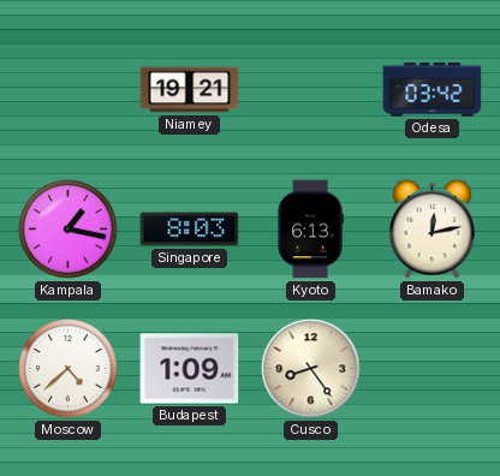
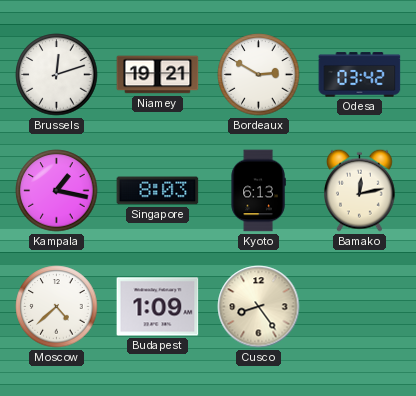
Brussels: none -> 12:12
Bordeaux: none -> 2:50
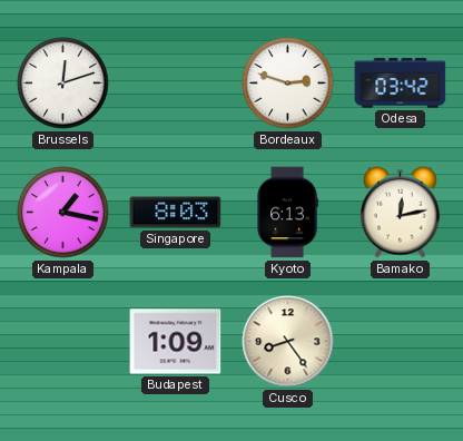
Niamey: 19:21 -> none
Bordeaux: 2:50 -> 2:48
Moscow: 4:38 -> none
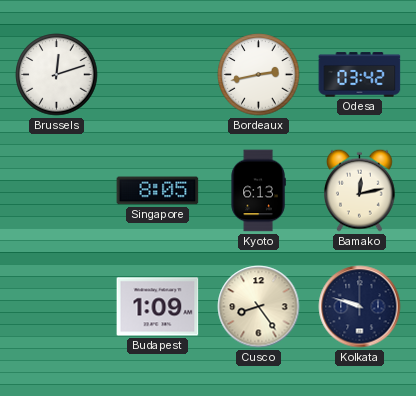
Bordeaux: 2:48 -> 2:43
Kampala: 1:17 -> none
Singapore: 8:03 -> 8:05
Kolkata: none -> 9:48
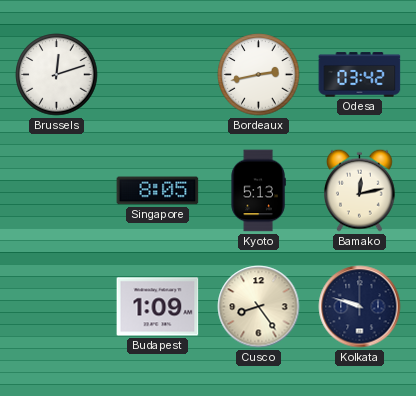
Kyoto: 6:13 -> 5:13
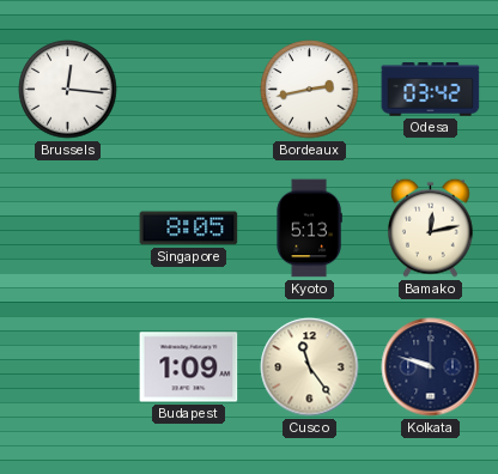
Brussels: 12:12 -> 12:16
Cusco: 8:24 -> 11:24
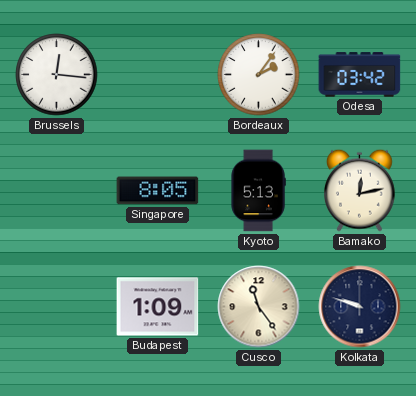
Bordeaux: 2:43 -> 2:06
